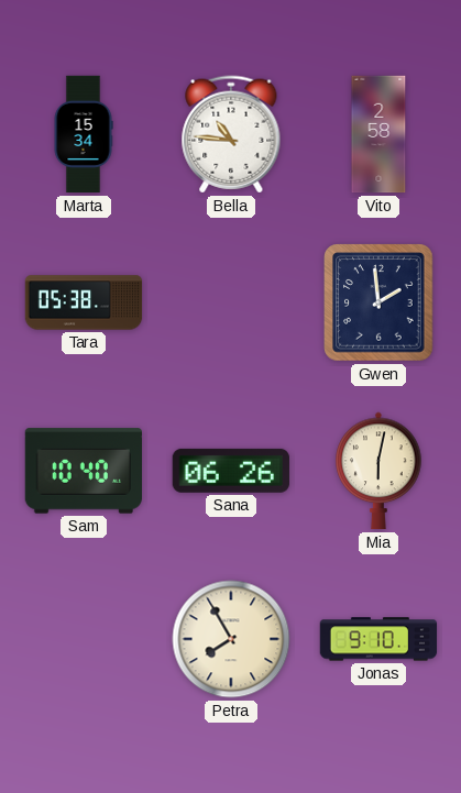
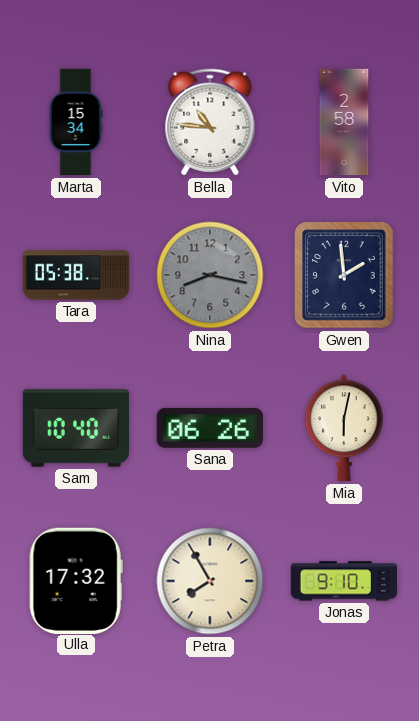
Nina: none -> 8:17
Ulla: none -> 17:32
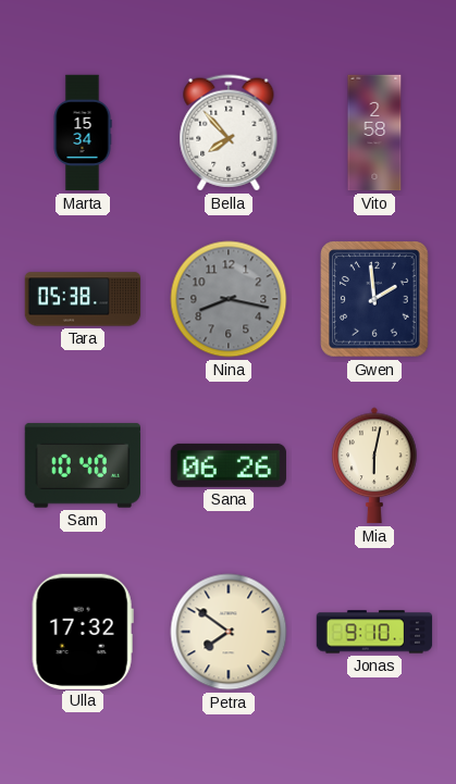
Bella: 10:46 -> 7:53
Petra: 7:55 -> 7:51
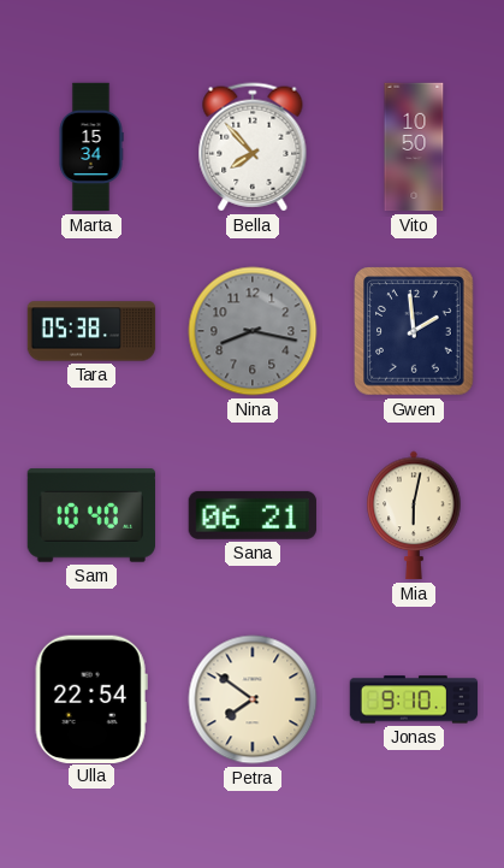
Vito: 2:58 -> 10:50
Sana: 06:26 -> 06:21
Ulla: 17:32 -> 22:54
